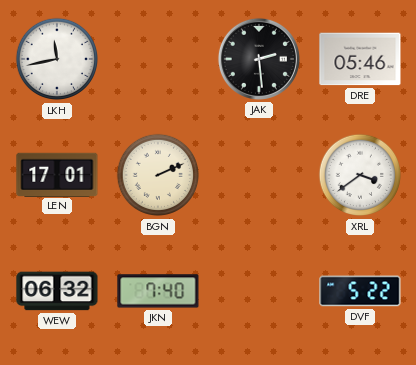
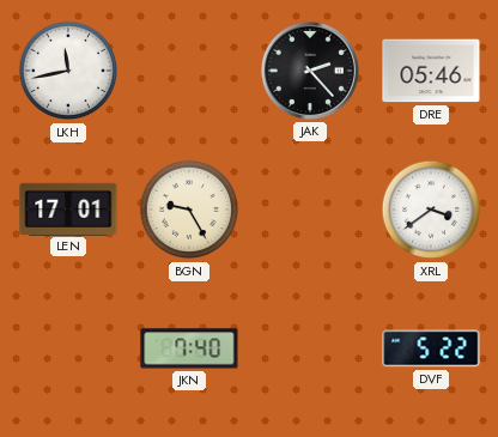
JAK: 2:29 -> 2:23
BGN: 2:11 -> 9:25
WEW: 06:32 -> none
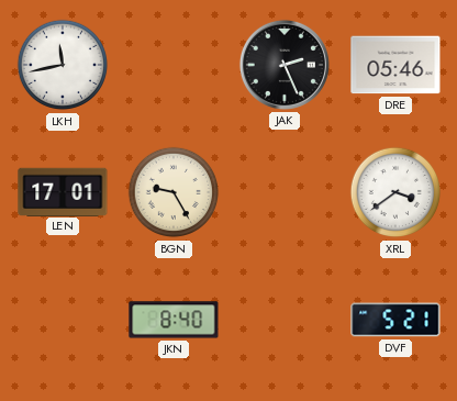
JAK: 2:23 -> 2:26
JKN: 7:40 -> 8:40
DVF: 5:22 -> 5:21
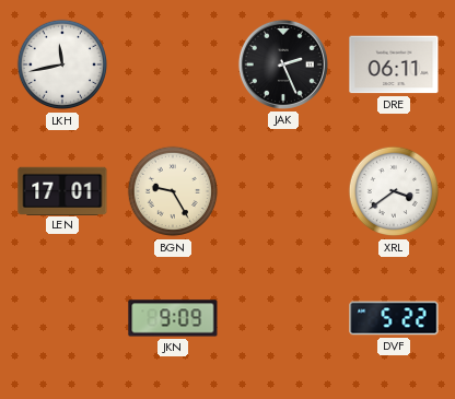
DRE: 05:46 -> 06:11
JKN: 8:40 -> 9:09
DVF: 5:21 -> 5:22
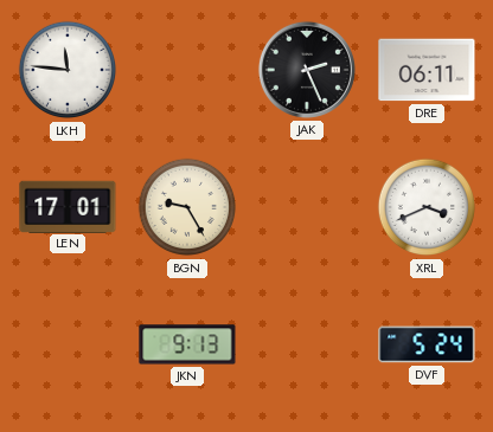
LKH: 11:43 -> 11:46
XRL: 3:39 -> 3:41
JKN: 9:09 -> 9:13
DVF: 5:22 -> 5:24
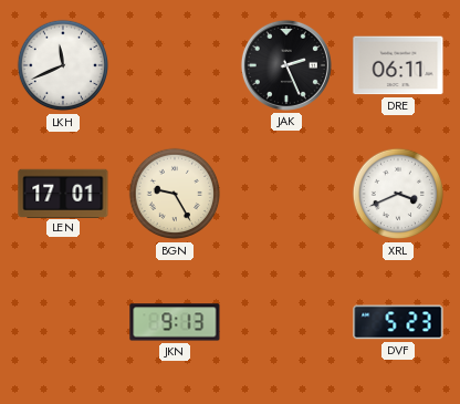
LKH: 11:46 -> 11:41
DVF: 5:24 -> 5:23
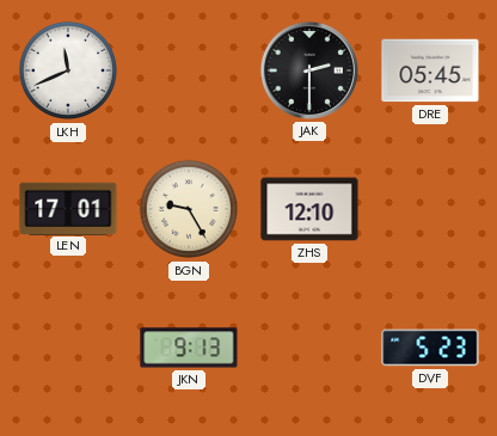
JAK: 2:26 -> 2:30
DRE: 06:11 -> 05:45
ZHS: none -> 12:10
XRL: 3:41 -> none
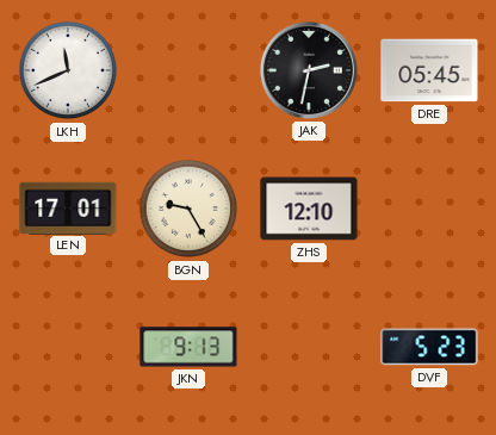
JAK: 2:30 -> 2:32
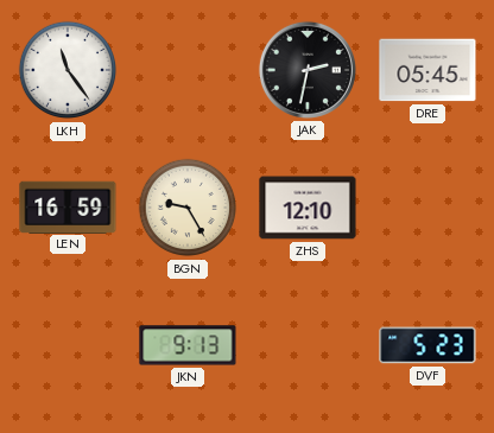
LKH: 11:41 -> 11:24
LEN: 17:01 -> 16:59
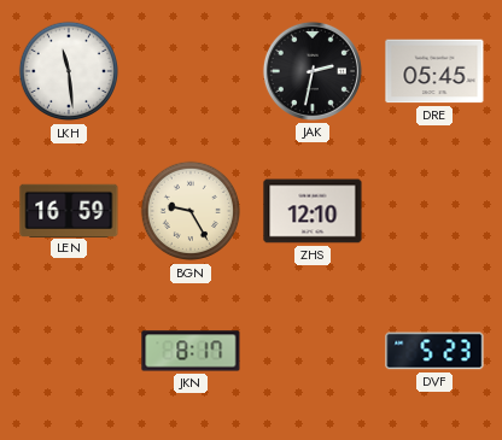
LKH: 11:24 -> 11:29
JKN: 9:13 -> 8:17
